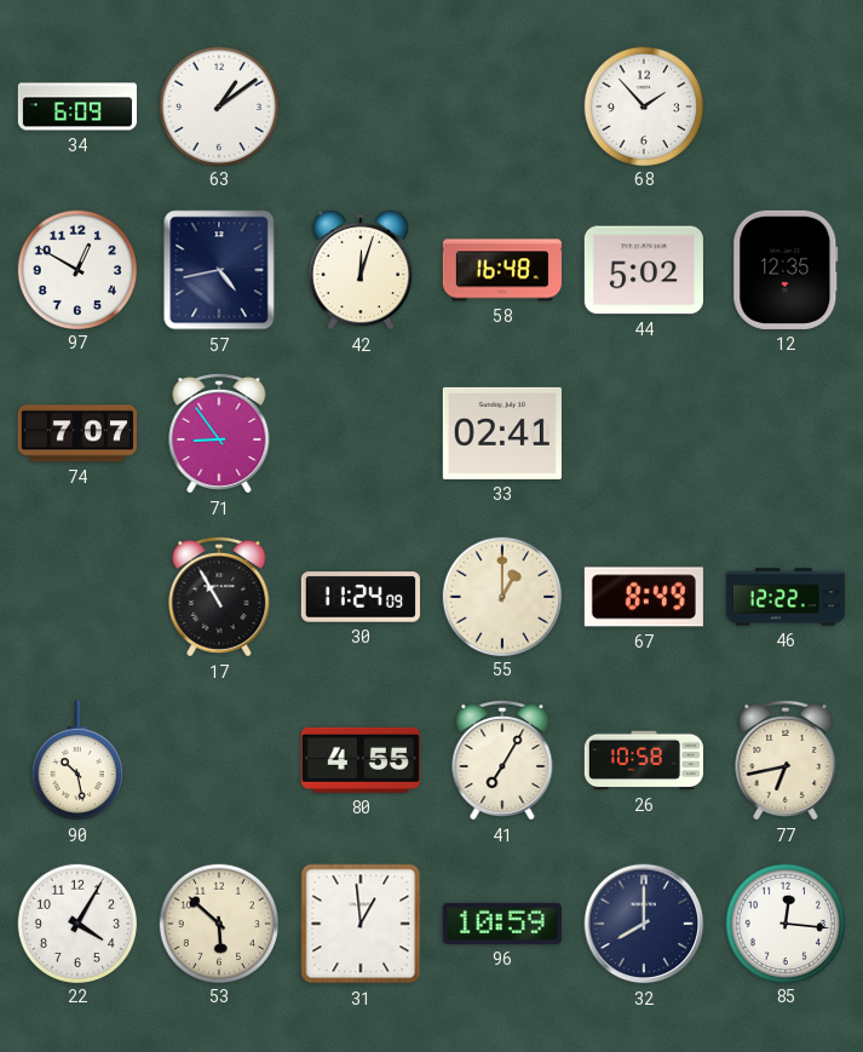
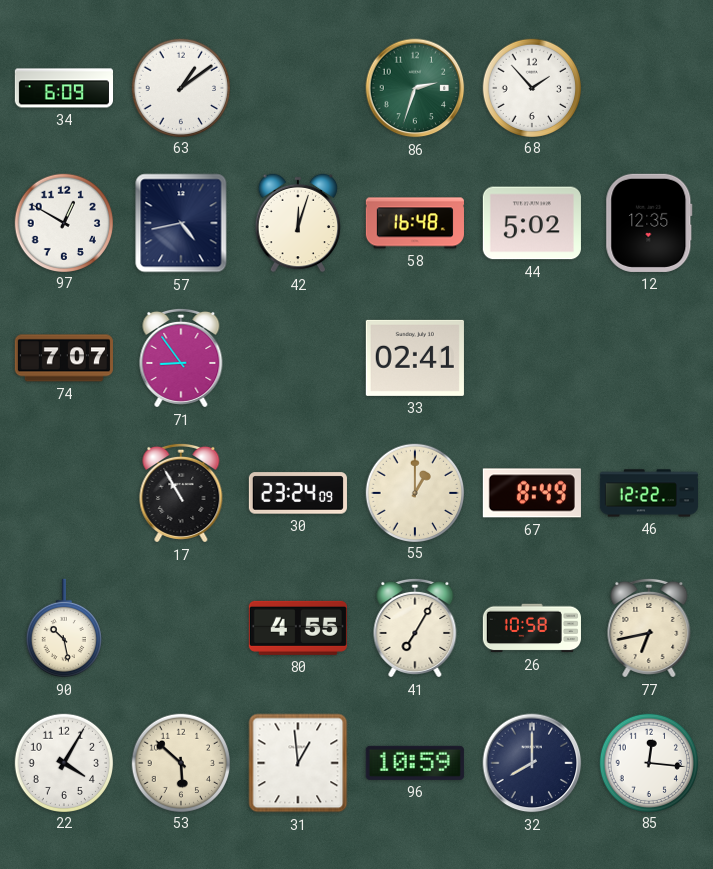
86: none -> 2:33
30: 11:24 -> 23:24
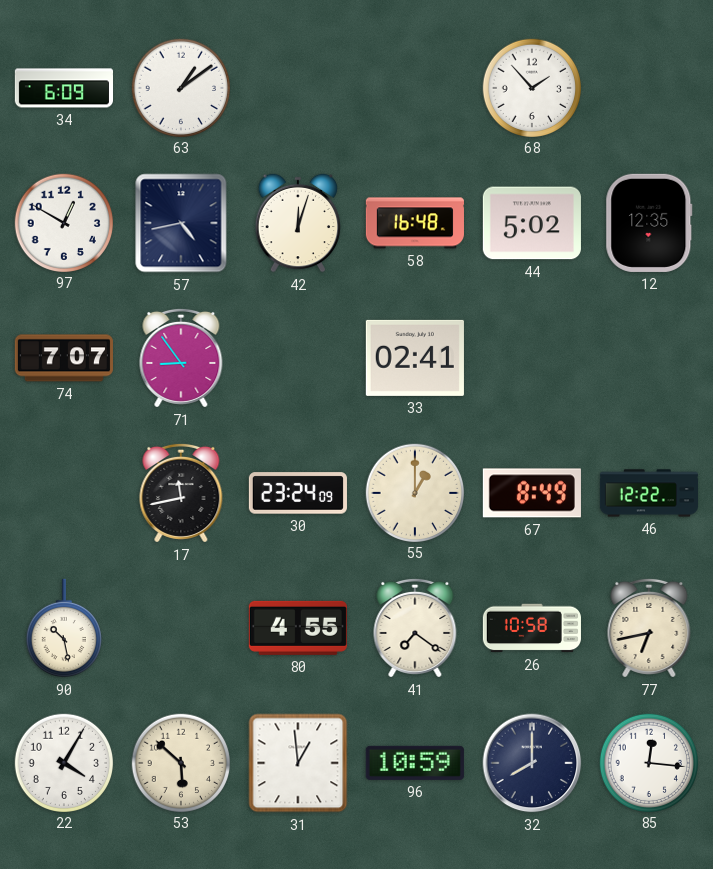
86: 2:33 -> none
17: 10:55 -> 11:43
41: 7:05 -> 7:21
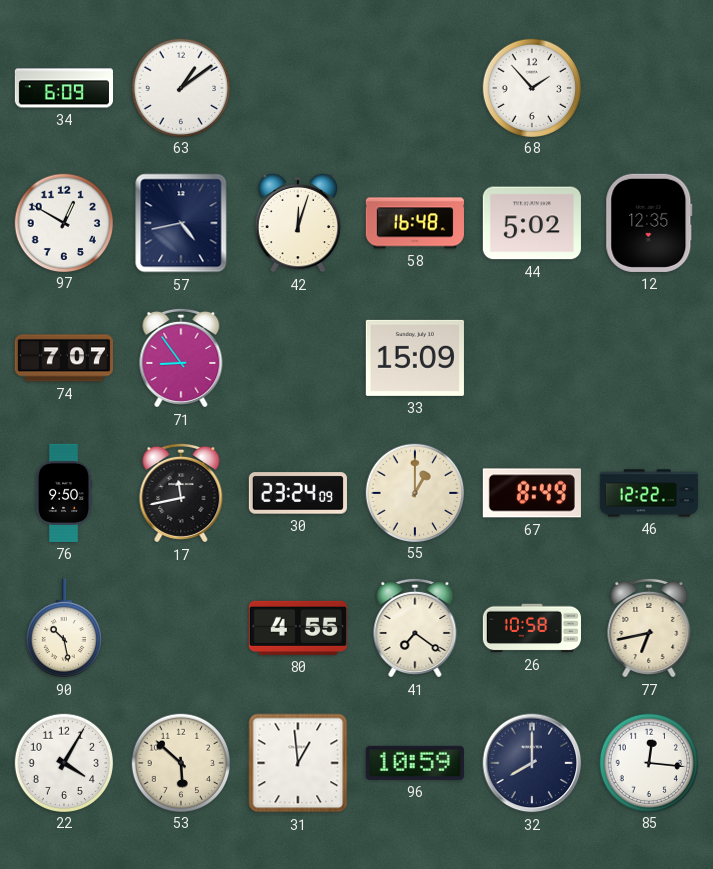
33: 02:41 -> 15:09
76: none -> 9:50
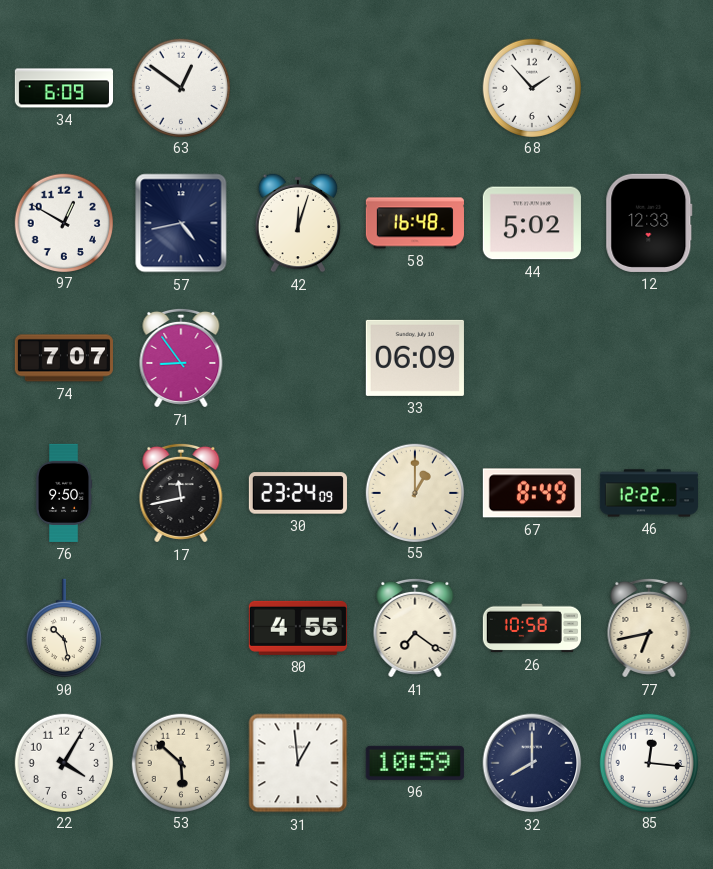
63: 1:09 -> 12:51
12: 12:35 -> 12:33
33: 15:09 -> 06:09
